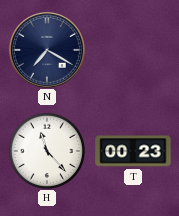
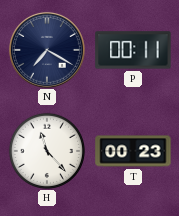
P: none -> 00:11
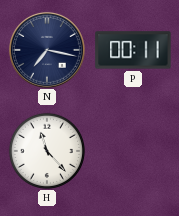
N: 7:20 -> 7:17
T: 00:23 -> none
